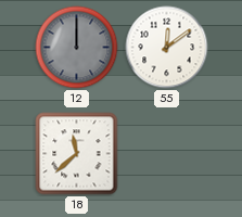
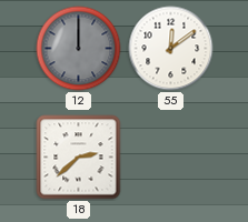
18: 11:38 -> 2:38
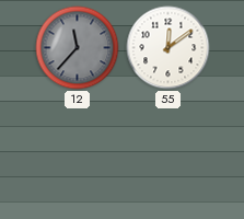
12: 12:00 -> 11:37
18: 2:38 -> none
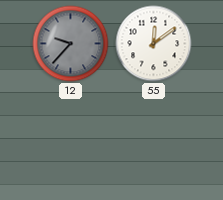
12: 11:37 -> 9:37
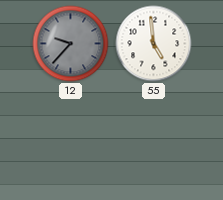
55: 12:09 -> 4:59
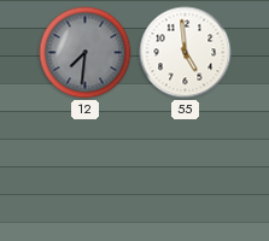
12: 9:37 -> 7:31
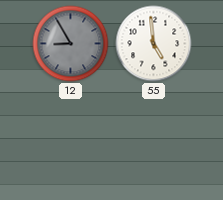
12: 7:31 -> 8:55
